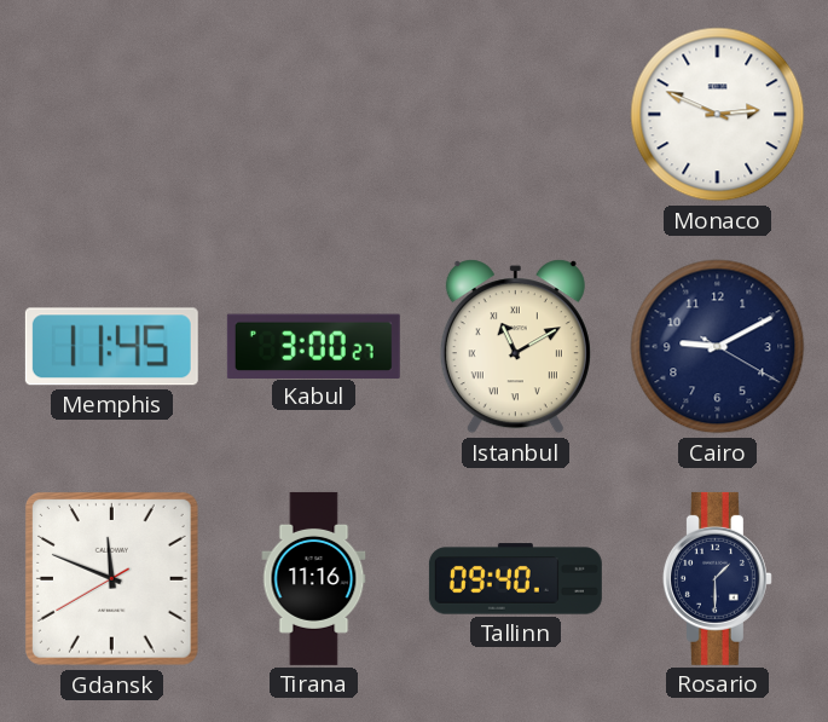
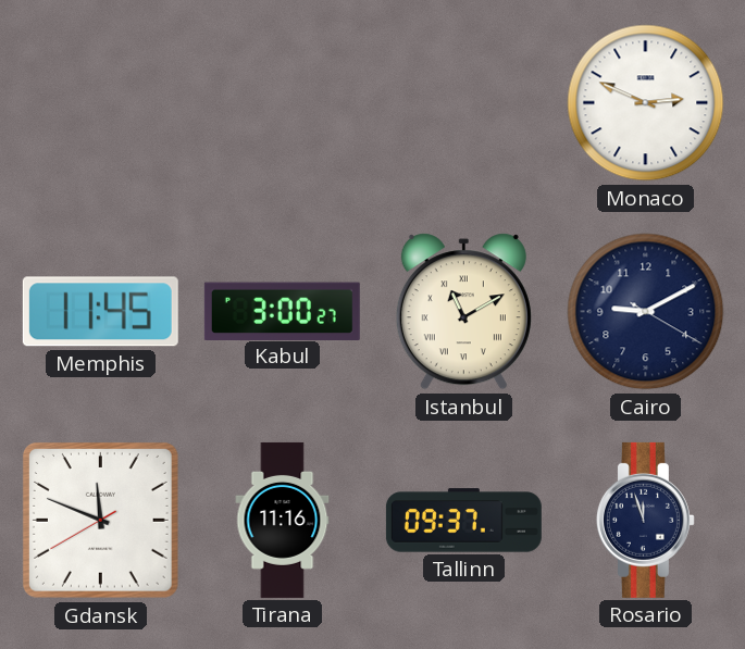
Tallinn: 09:40 -> 09:37
Rosario: 1:30 -> 11:57
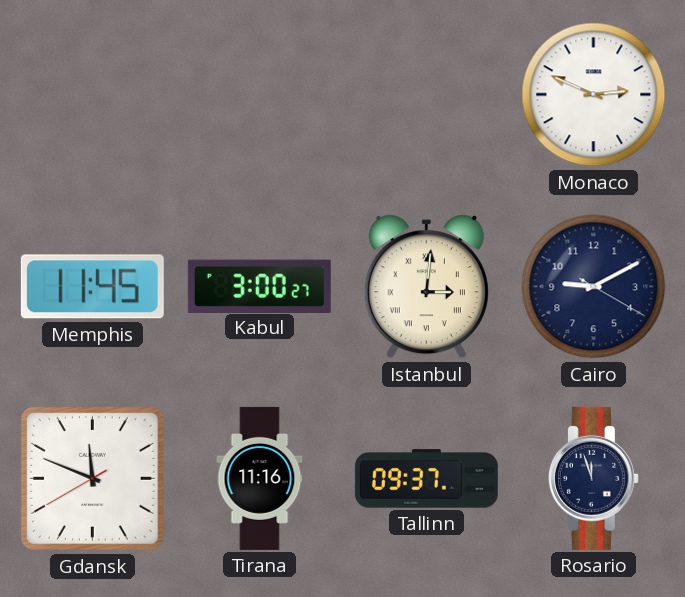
Istanbul: 11:10 -> 3:01
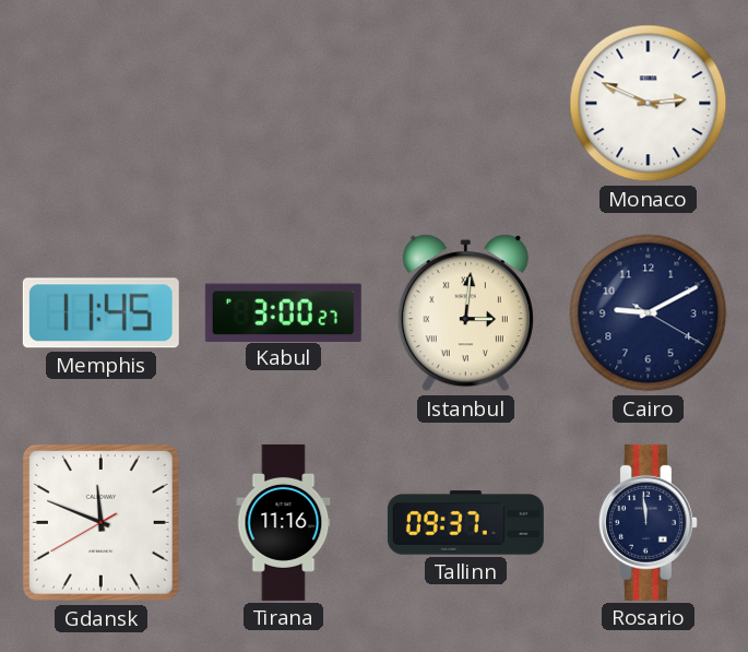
Rosario: 11:57 -> 11:59
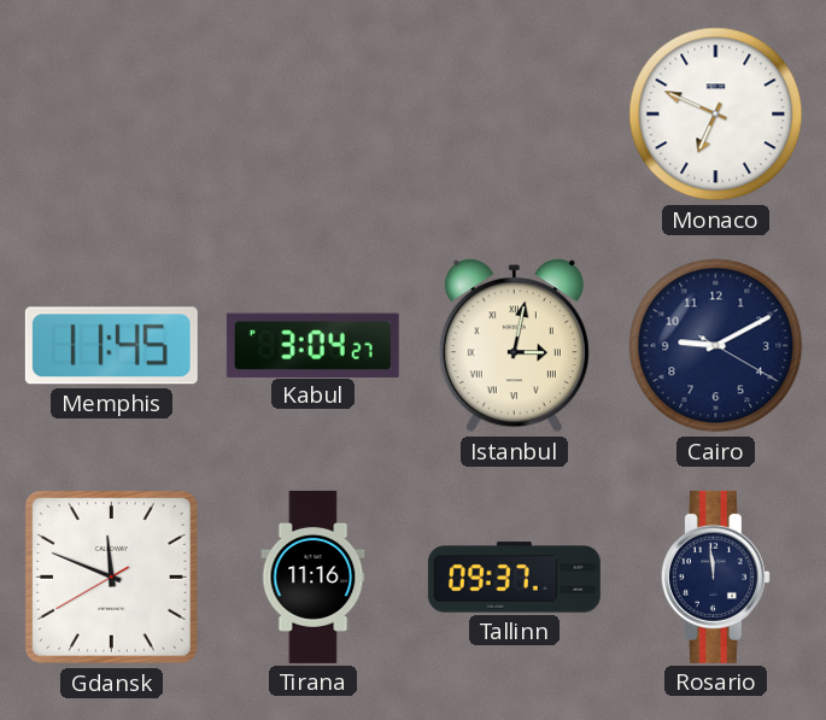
Monaco: 2:49 -> 6:49
Kabul: 3:00 -> 3:04
Istanbul: 3:01 -> 3:02
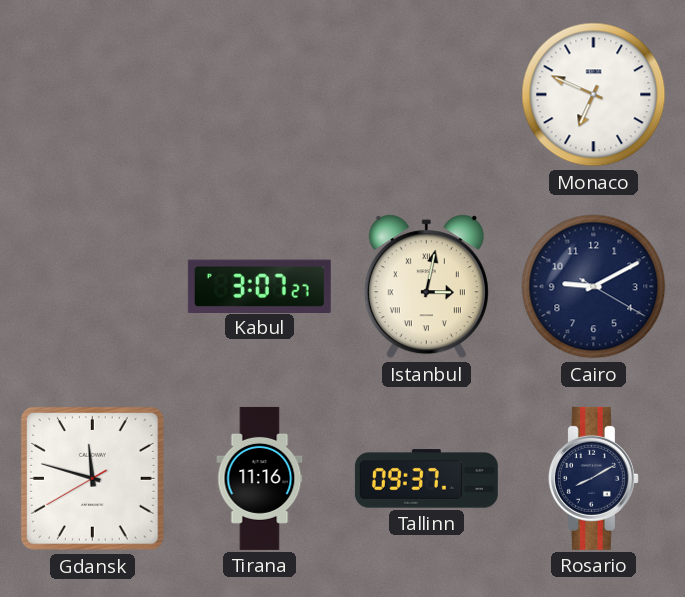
Memphis: 11:45 -> none
Kabul: 3:04 -> 3:07
Gdansk: 11:48 -> 11:47
Rosario: 11:59 -> 8:10
